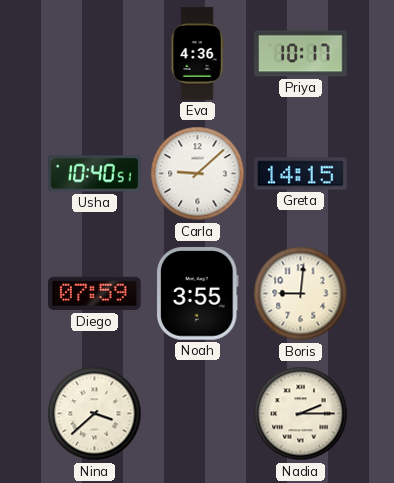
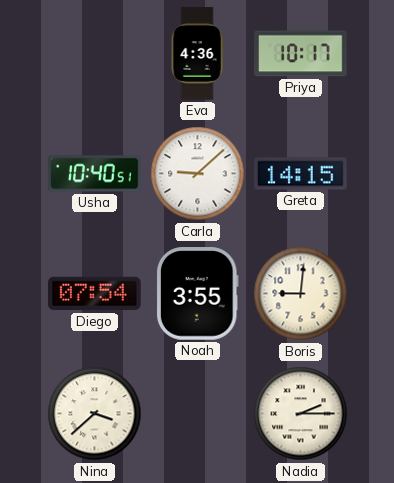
Diego: 07:59 -> 07:54
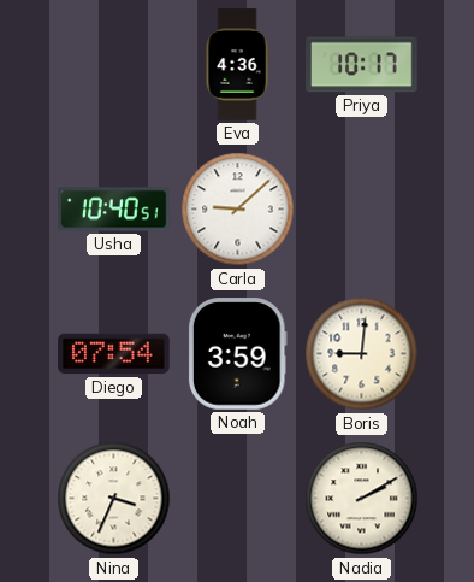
Greta: 14:15 -> none
Noah: 3:55 -> 3:59
Nina: 3:38 -> 3:34
Nadia: 2:15 -> 2:10
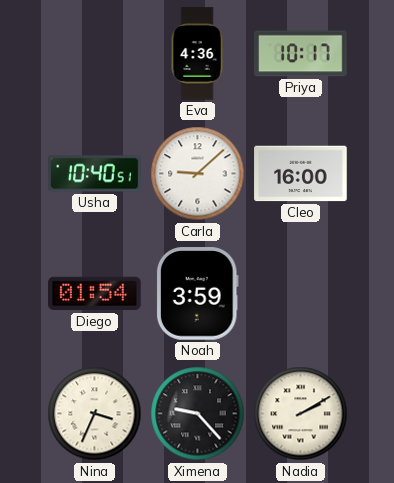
Cleo: none -> 16:00
Diego: 07:54 -> 01:54
Boris: 9:01 -> none
Ximena: none -> 9:23
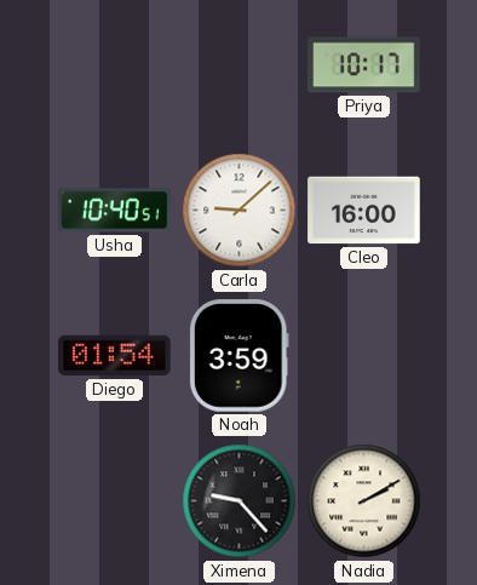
Eva: 4:36 -> none
Nina: 3:34 -> none
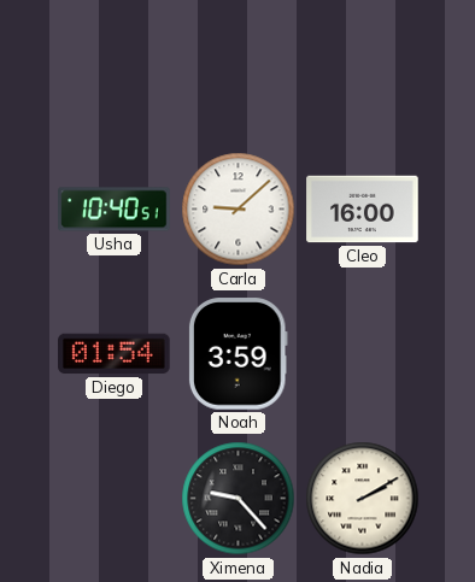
Priya: 10:17 -> none
